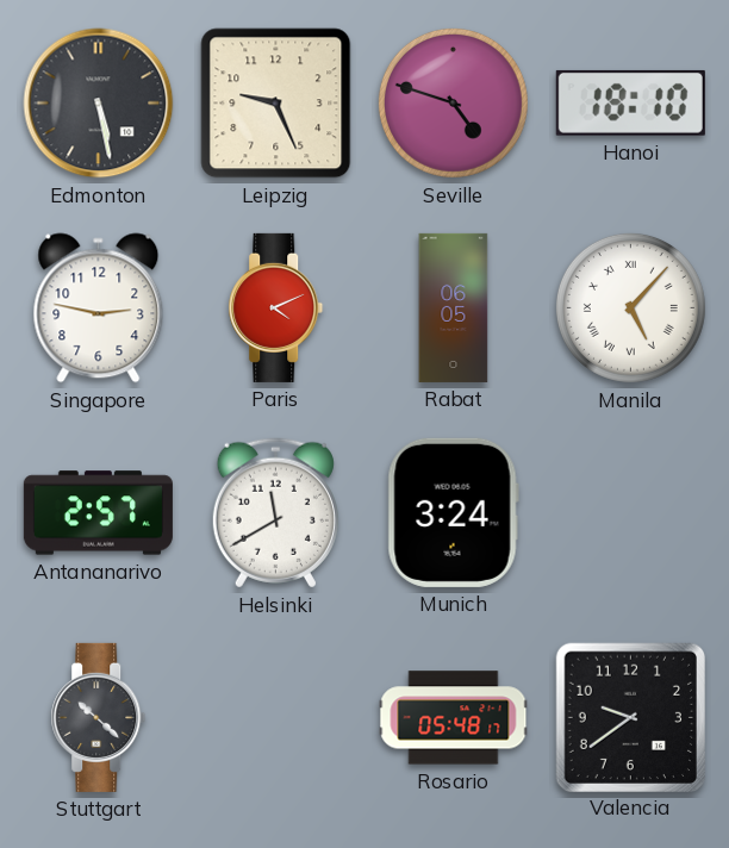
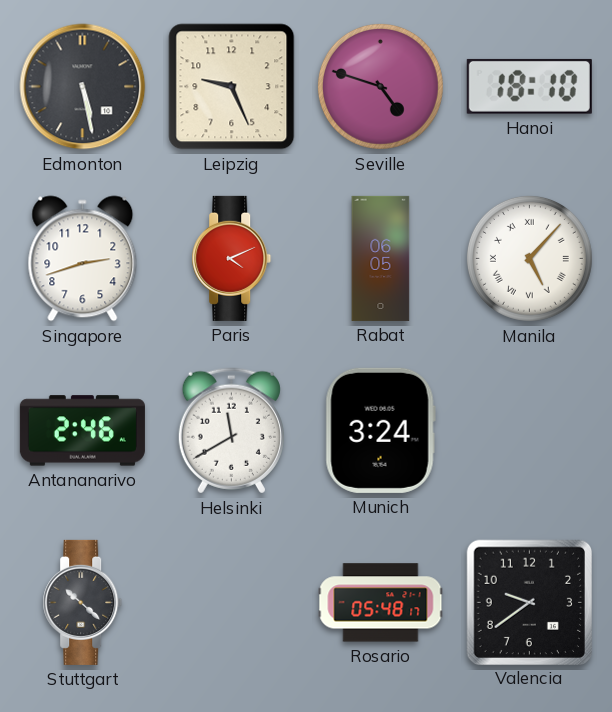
Singapore: 2:47 -> 2:42
Antananarivo: 2:57 -> 2:46
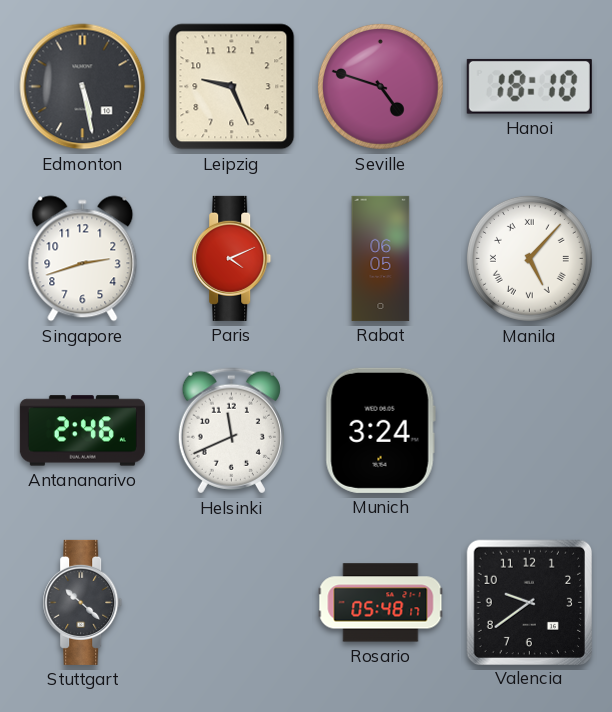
Helsinki: 11:40 -> 11:41
